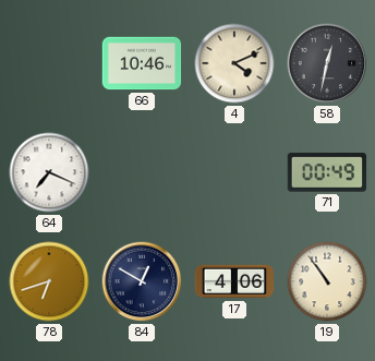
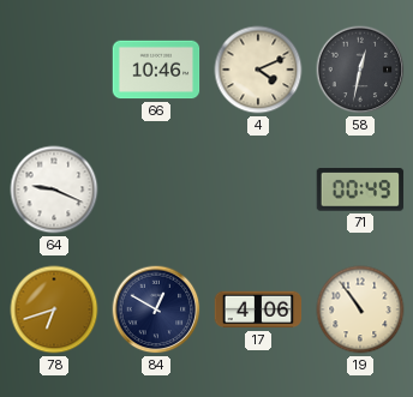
64: 7:19 -> 9:19
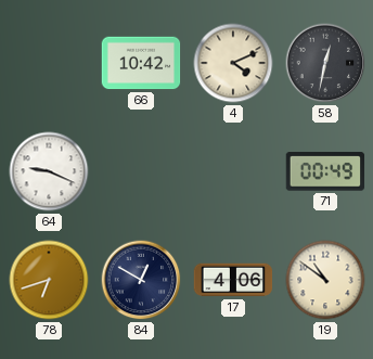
66: 10:46 -> 10:42
19: 10:54 -> 10:51
